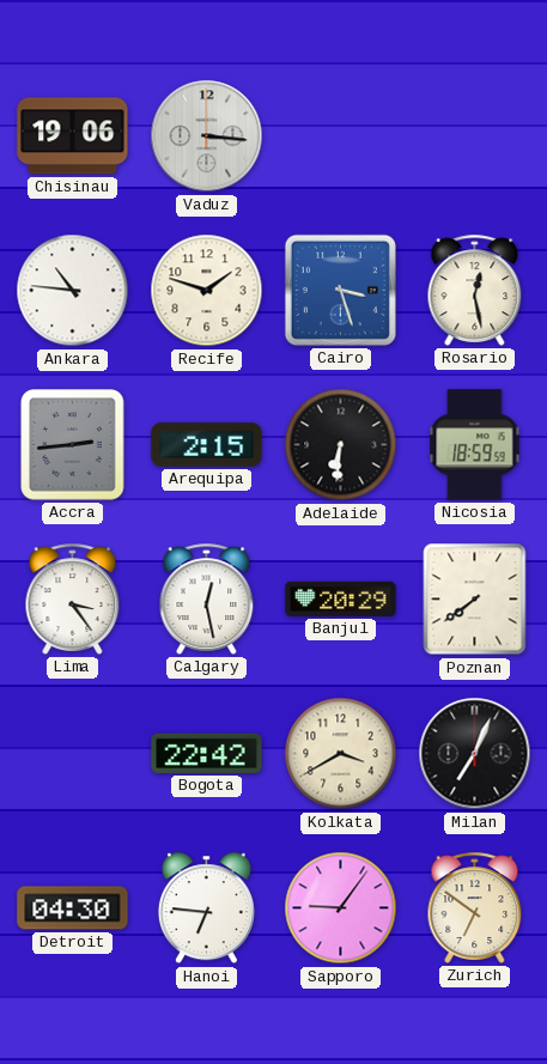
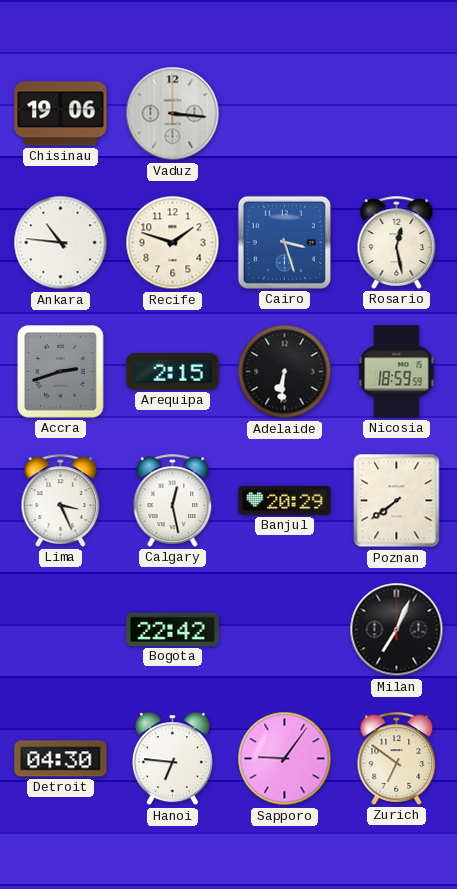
Accra: 2:44 -> 2:42
Lima: 3:24 -> 3:26
Kolkata: 3:40 -> none
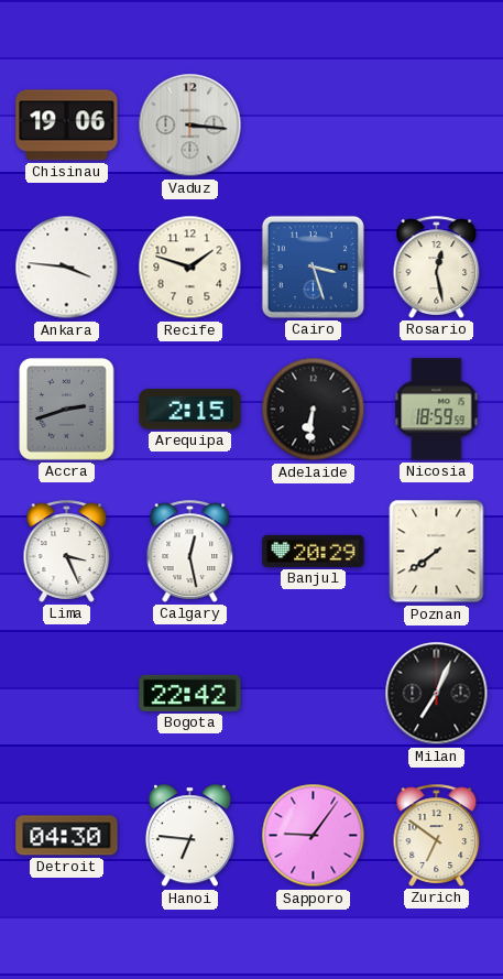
Ankara: 10:46 -> 3:46
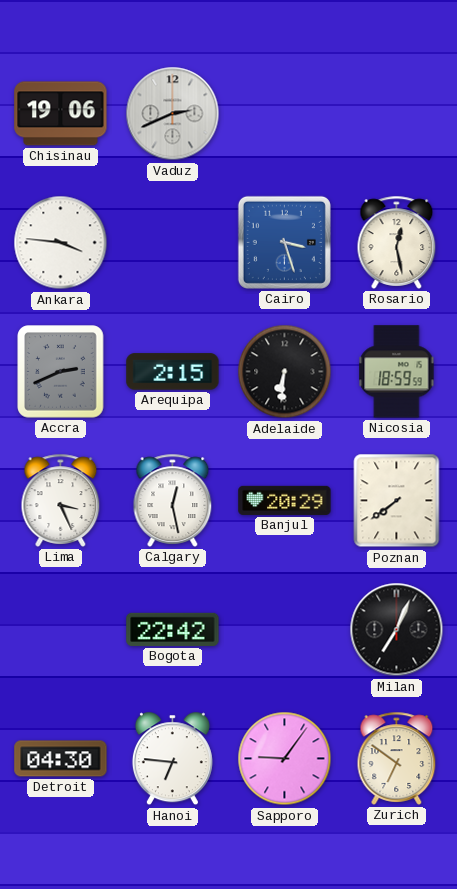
Vaduz: 3:16 -> 2:41
Recife: 1:48 -> none
Accra: 2:42 -> 2:41
